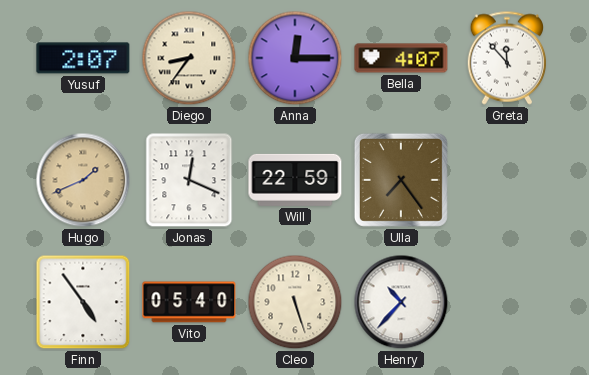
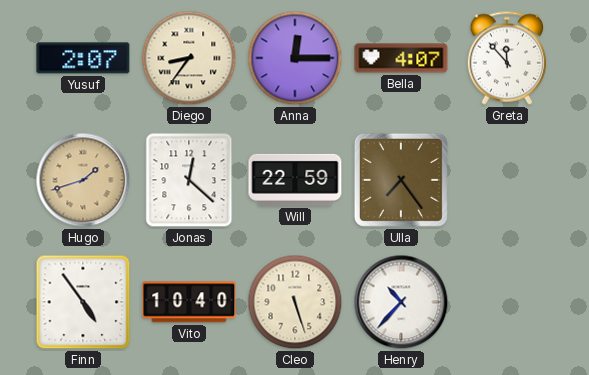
Hugo: 1:41 -> 1:42
Jonas: 12:19 -> 12:22
Vito: 05:40 -> 10:40
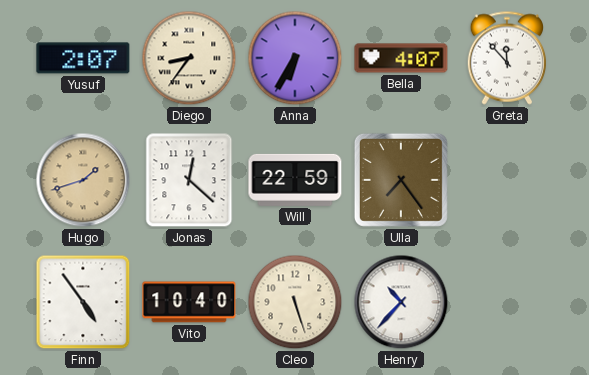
Anna: 12:15 -> 6:35
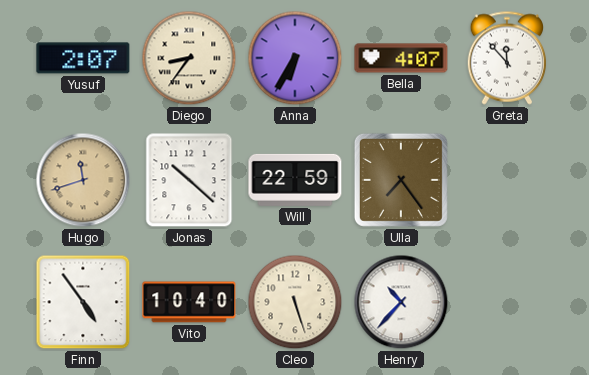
Hugo: 1:42 -> 11:42
Jonas: 12:22 -> 10:22
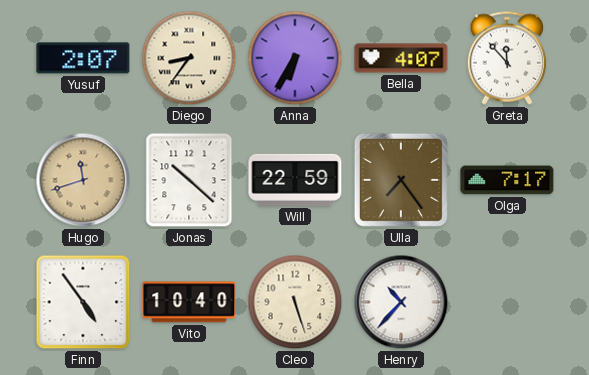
Olga: none -> 7:17
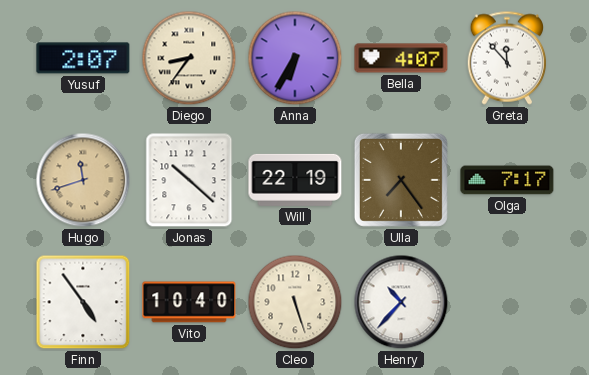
Will: 22:59 -> 22:19
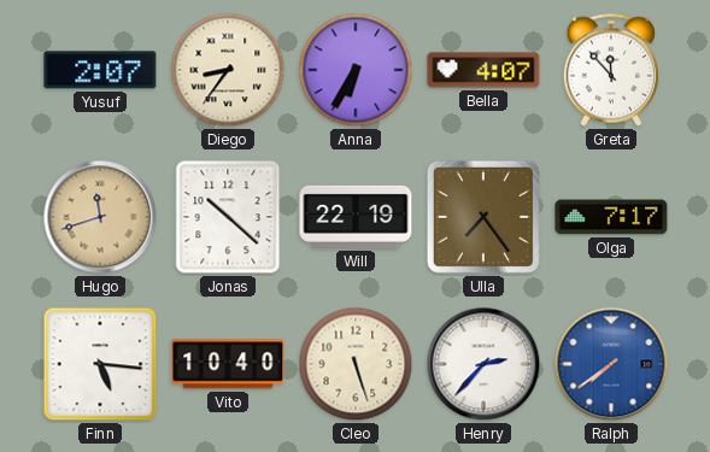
Finn: 4:54 -> 5:16
Henry: 10:37 -> 2:37
Ralph: none -> 7:39
